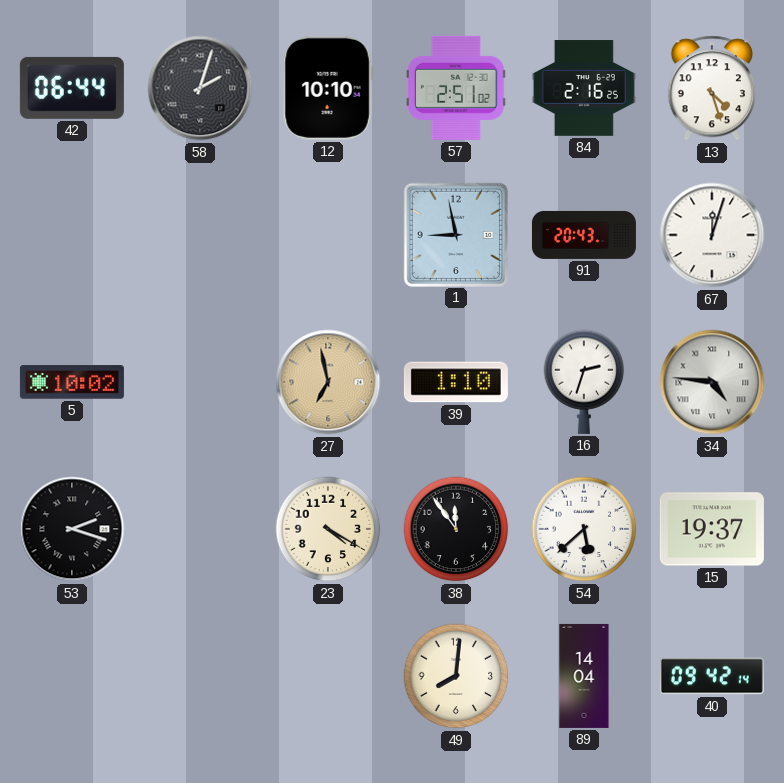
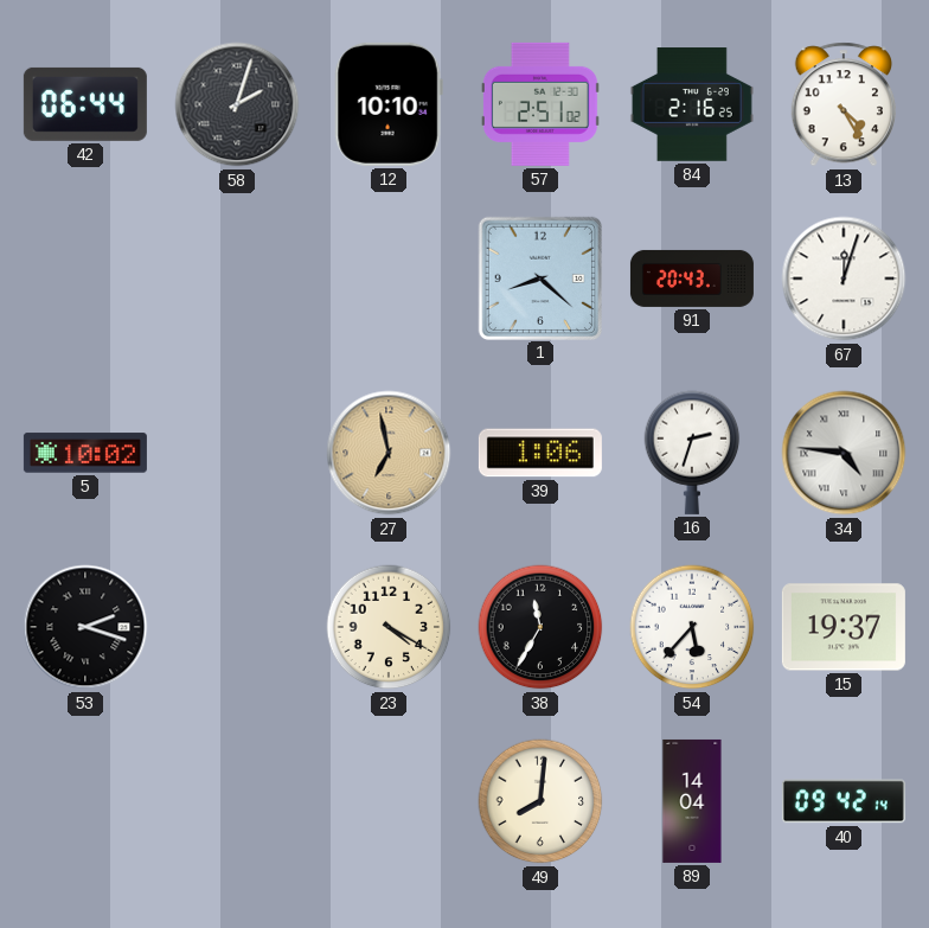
13: 4:27 -> 4:25
1: 8:58 -> 8:22
39: 1:10 -> 1:06
38: 11:54 -> 11:35
54: 5:38 -> 5:37
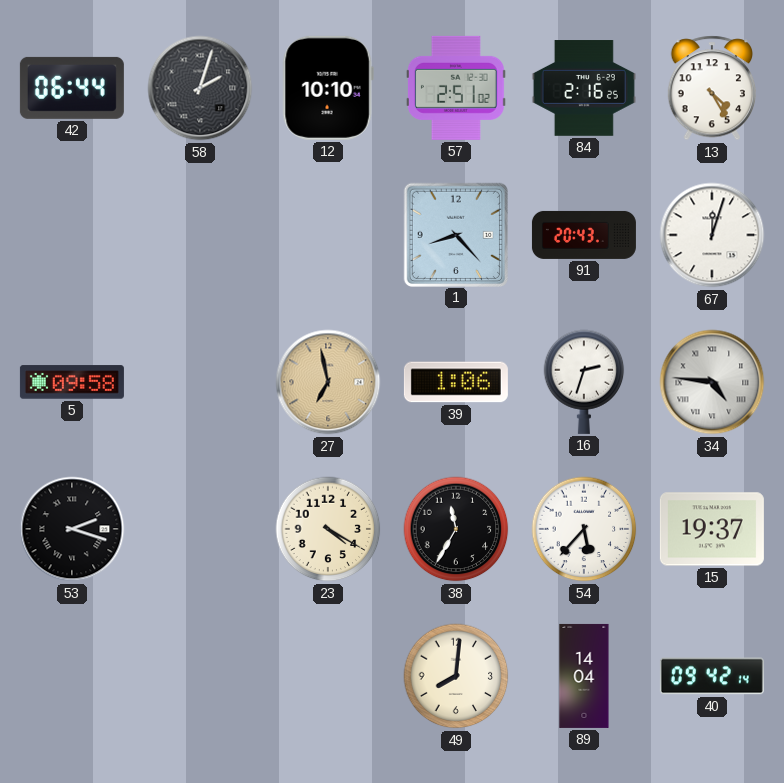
1: 8:22 -> 8:23
5: 10:02 -> 09:58
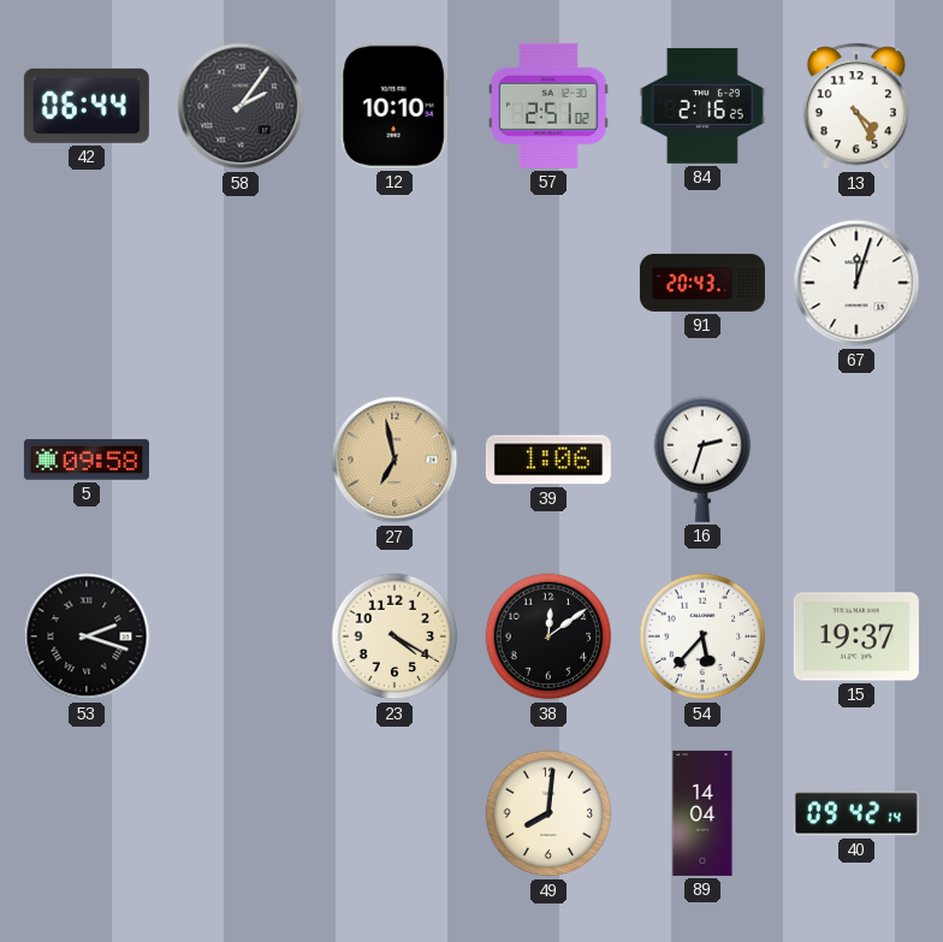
58: 2:03 -> 2:06
1: 8:23 -> none
34: 4:46 -> none
38: 11:35 -> 12:09
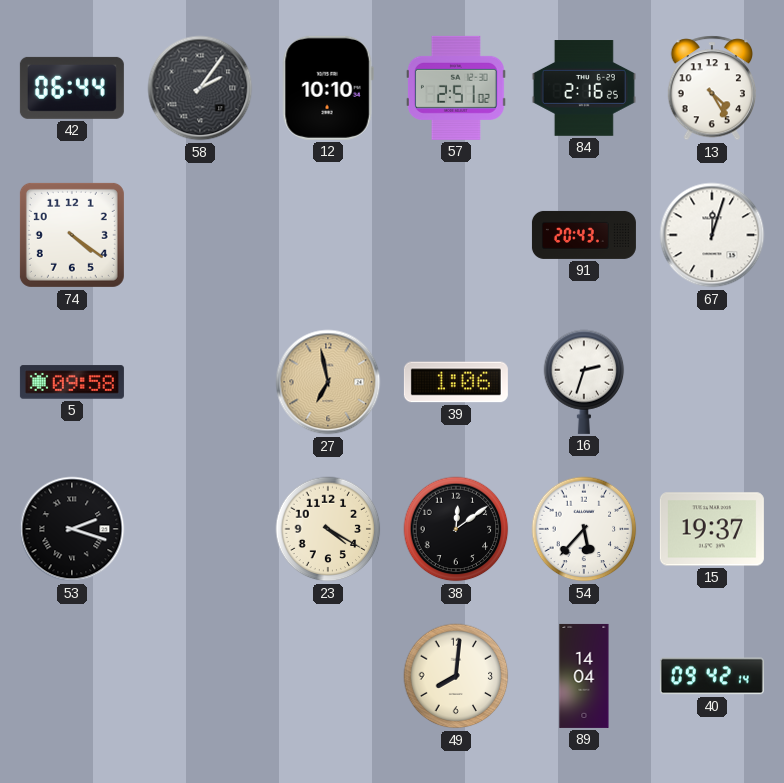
74: none -> 4:21
